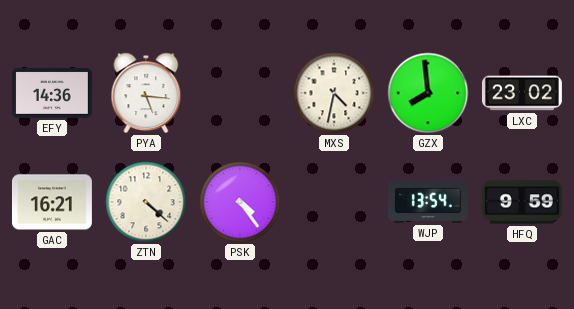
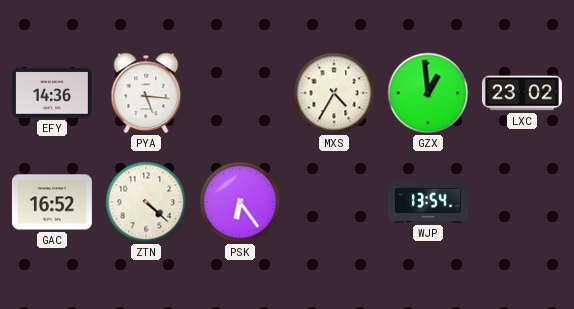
MXS: 4:32 -> 4:35
GZX: 7:59 -> 12:59
GAC: 16:21 -> 16:52
PSK: 4:24 -> 6:24
HFQ: 9:59 -> none
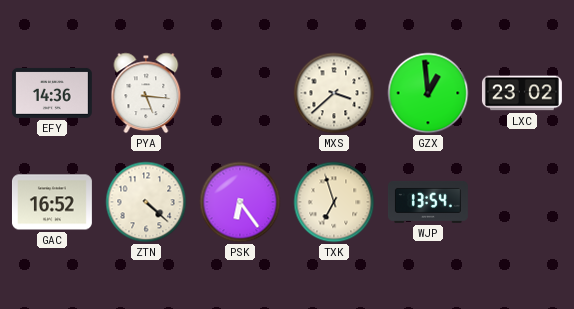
MXS: 4:35 -> 3:38
TXK: none -> 6:57
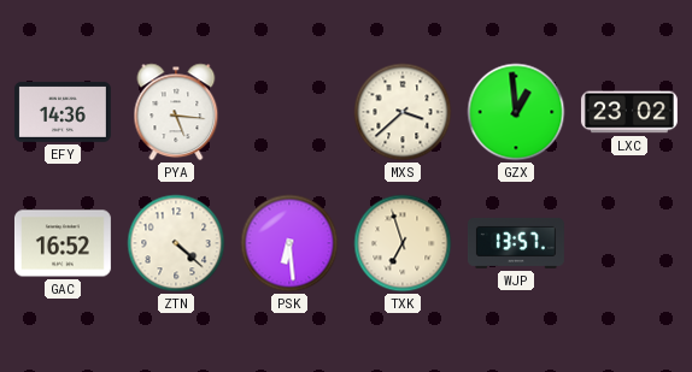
PSK: 6:24 -> 6:29
WJP: 13:54 -> 13:57
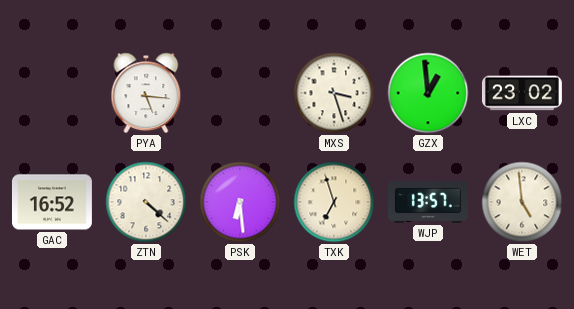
EFY: 14:36 -> none
MXS: 3:38 -> 3:27
WET: none -> 4:59
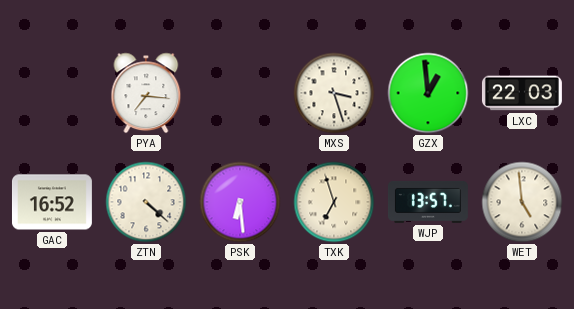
PYA: 5:16 -> 7:16
LXC: 23:02 -> 22:03
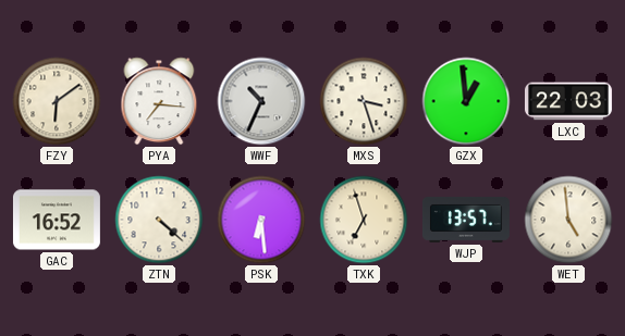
FZY: none -> 6:09
WWF: none -> 10:34
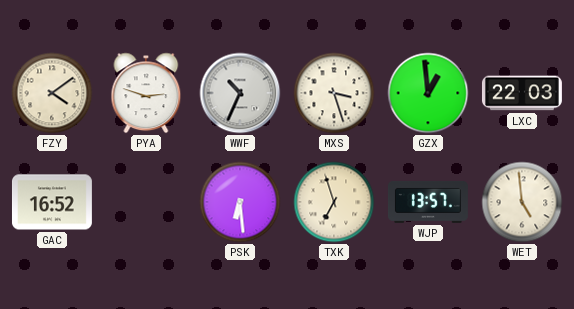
FZY: 6:09 -> 4:09
PYA: 7:16 -> 2:48
ZTN: 4:22 -> none
